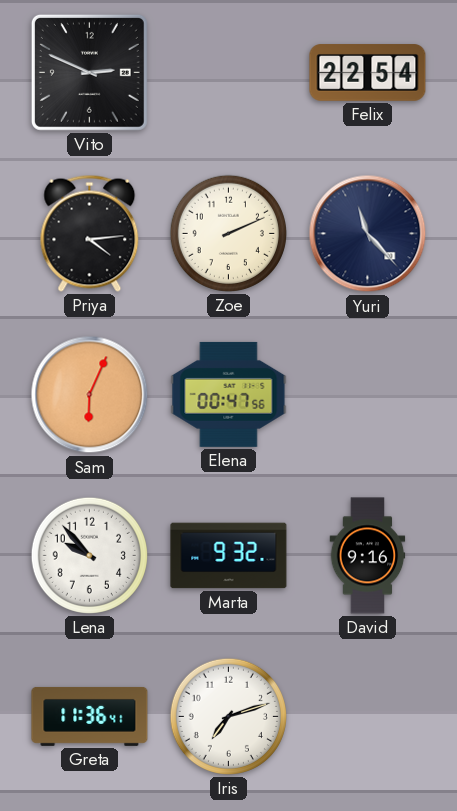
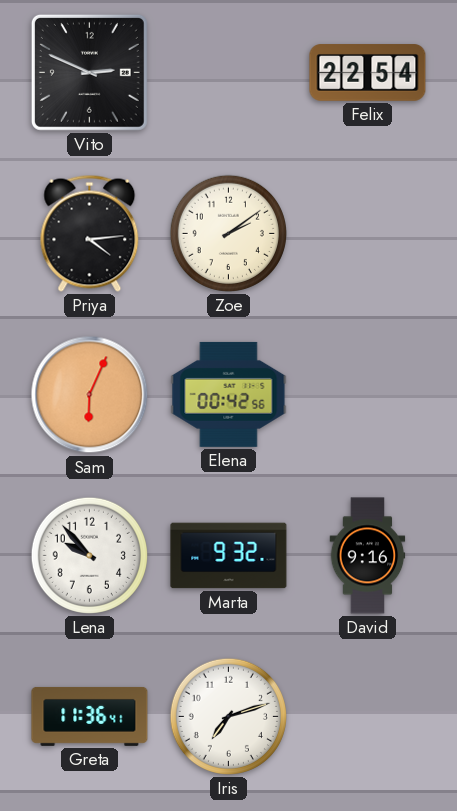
Zoe: 2:11 -> 2:09
Yuri: 11:23 -> none
Elena: 00:47 -> 00:42
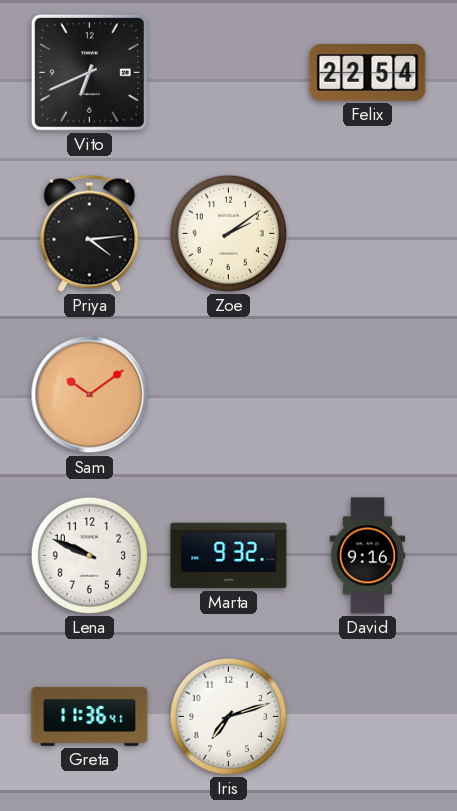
Vito: 2:49 -> 6:41
Sam: 6:04 -> 10:09
Elena: 00:42 -> none
Lena: 9:53 -> 9:49
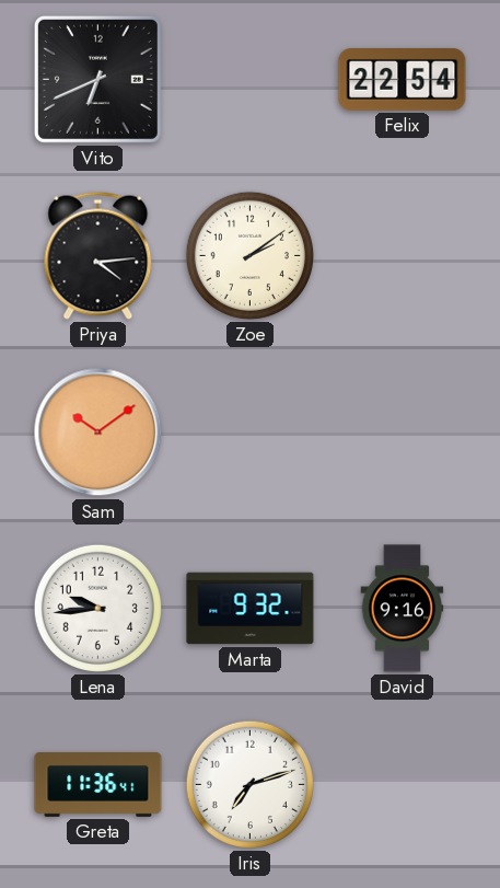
Lena: 9:49 -> 9:44
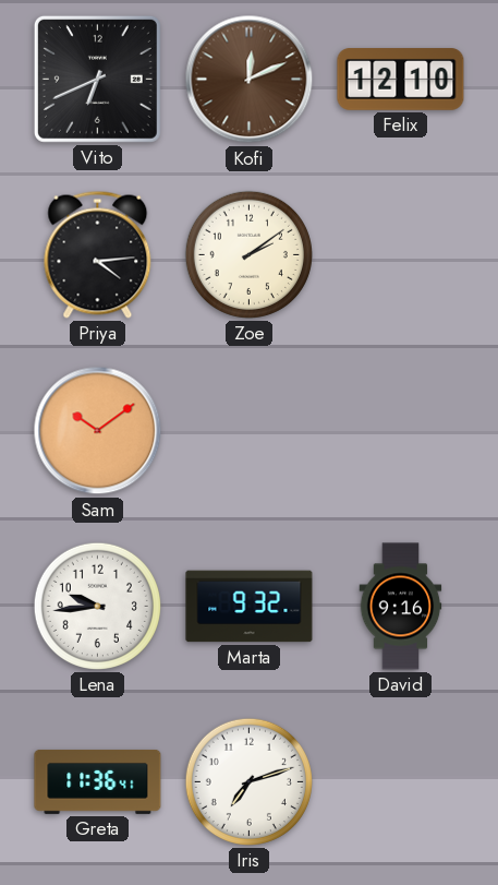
Kofi: none -> 12:11
Felix: 22:54 -> 12:10
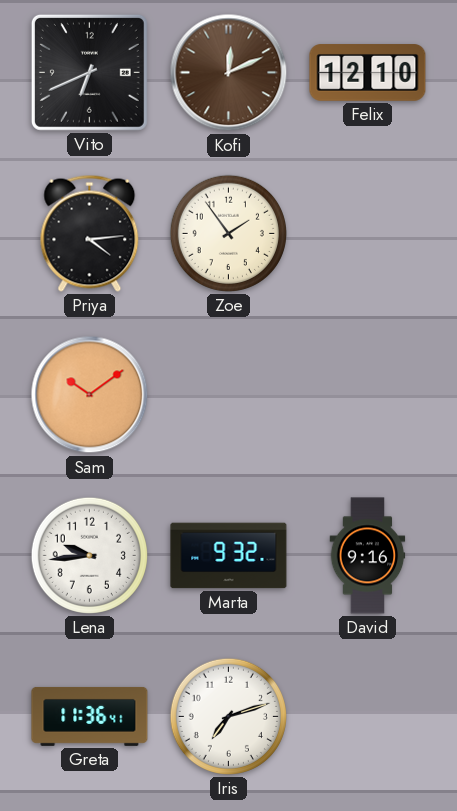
Zoe: 2:09 -> 1:54
